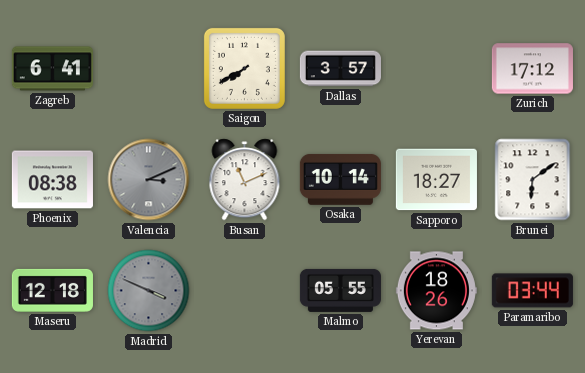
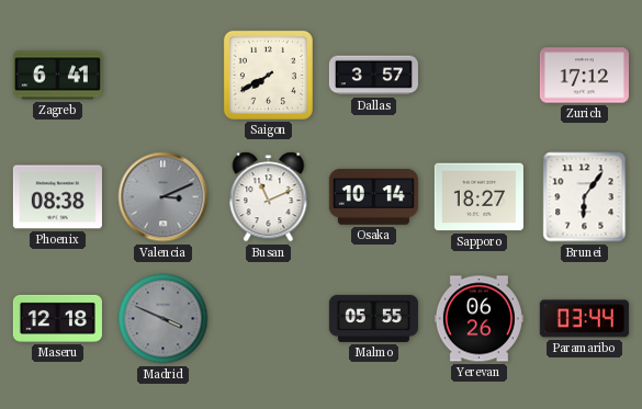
Brunei: 6:09 -> 6:06
Yerevan: 18:26 -> 06:26
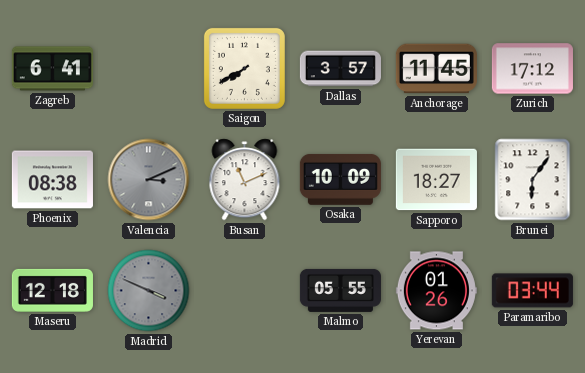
Anchorage: none -> 11:45
Osaka: 10:14 -> 10:09
Yerevan: 06:26 -> 01:26
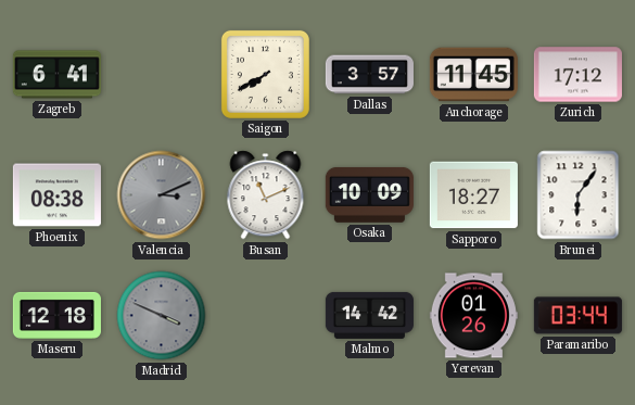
Malmo: 05:55 -> 14:42
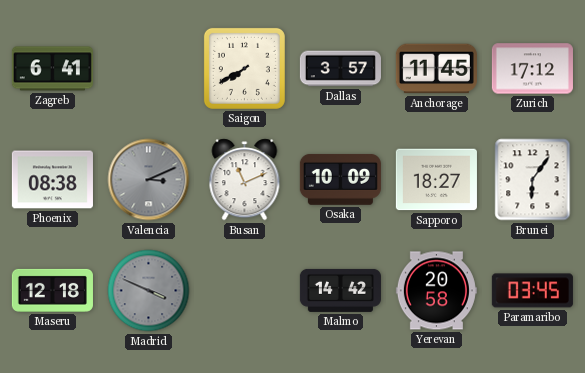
Yerevan: 01:26 -> 20:58
Paramaribo: 03:44 -> 03:45
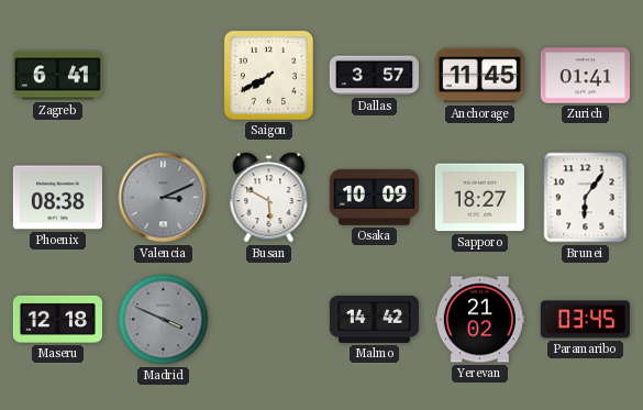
Zurich: 17:12 -> 01:41
Busan: 11:11 -> 5:50
Yerevan: 20:58 -> 21:02
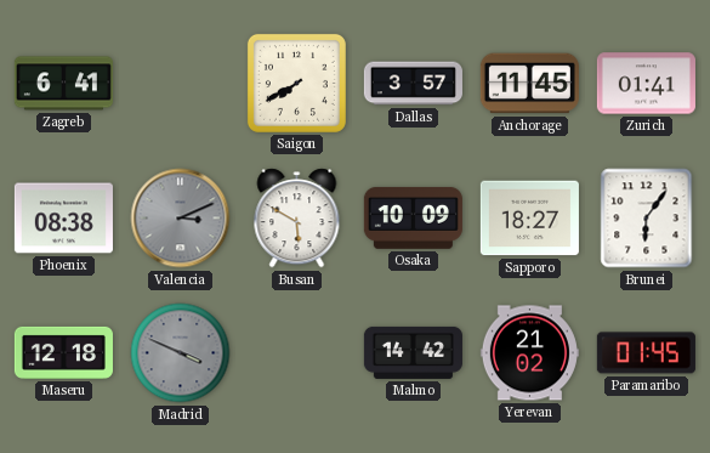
Paramaribo: 03:45 -> 01:45
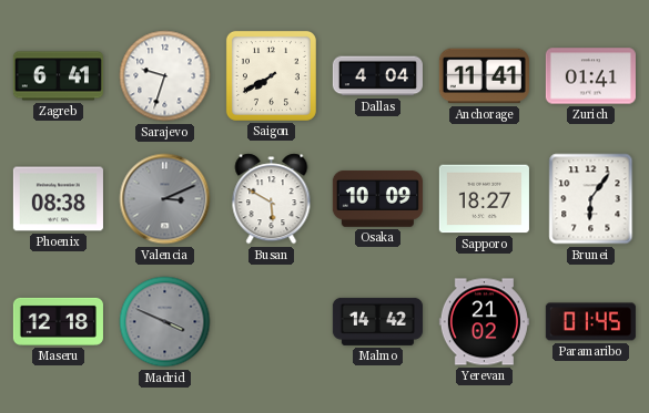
Sarajevo: none -> 9:33
Dallas: 3:57 -> 4:04
Anchorage: 11:45 -> 11:41
